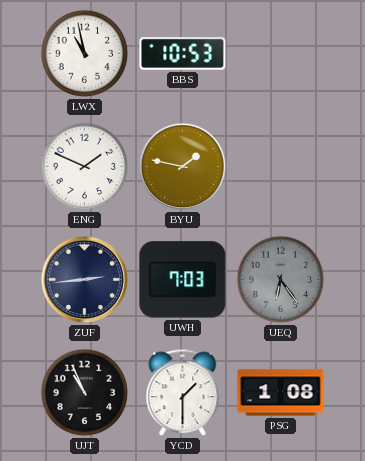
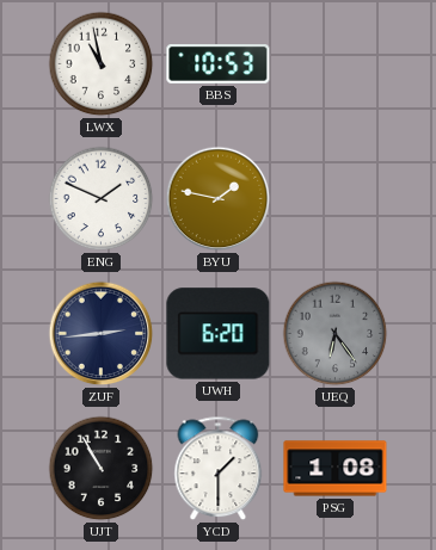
UWH: 7:03 -> 6:20
UJT: 10:56 -> 10:55
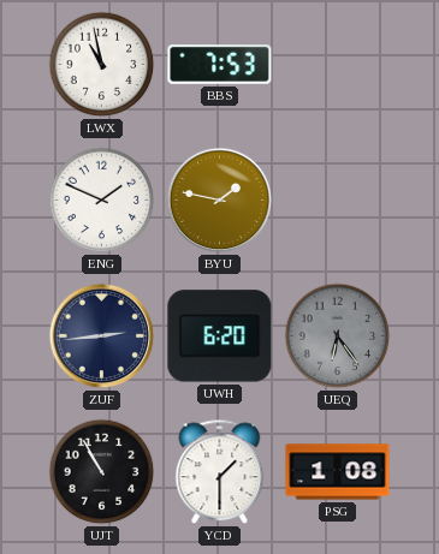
BBS: 10:53 -> 7:53
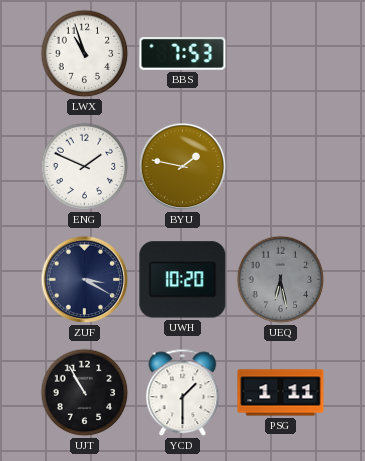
LWX: 10:58 -> 10:57
ZUF: 2:44 -> 3:20
UWH: 6:20 -> 10:20
UEQ: 6:24 -> 6:28
PSG: 1:08 -> 1:11
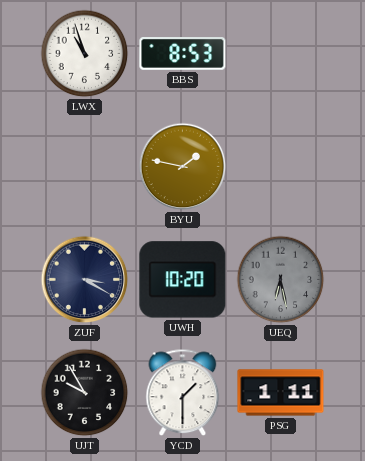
BBS: 7:53 -> 8:53
ENG: 1:49 -> none
UJT: 10:55 -> 9:55
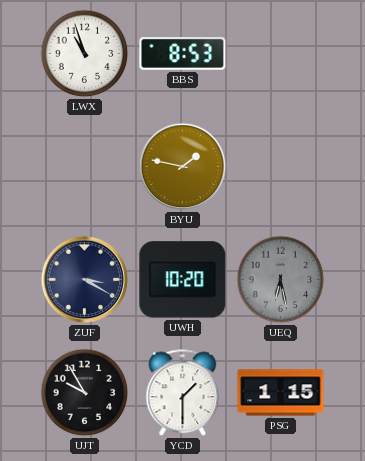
PSG: 1:11 -> 1:15
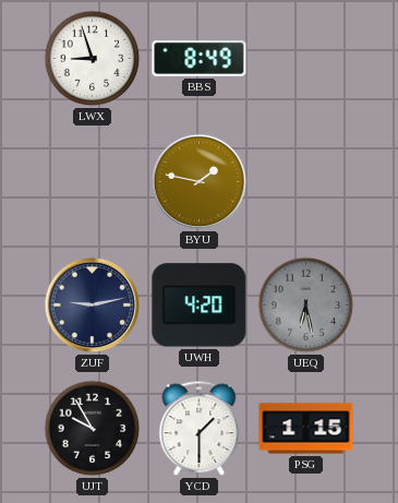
LWX: 10:57 -> 8:57
BBS: 8:53 -> 8:49
ZUF: 3:20 -> 9:13
UWH: 10:20 -> 4:20
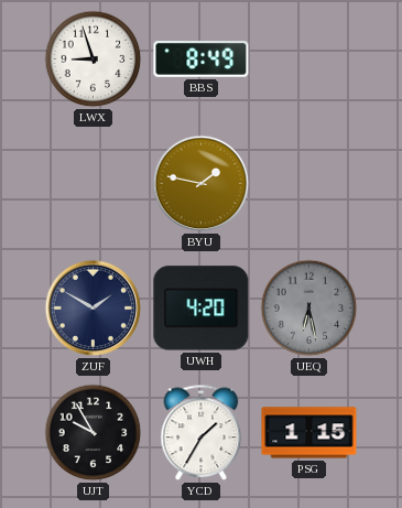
ZUF: 9:13 -> 1:50
YCD: 1:30 -> 1:35
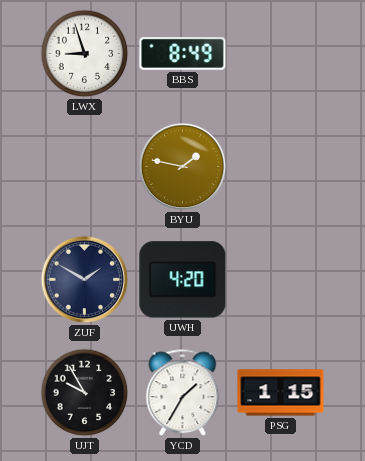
UEQ: 6:28 -> none
